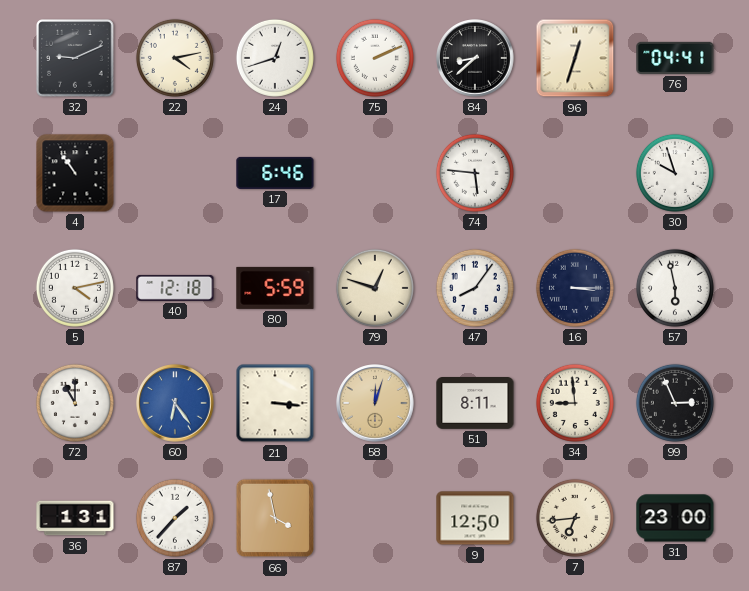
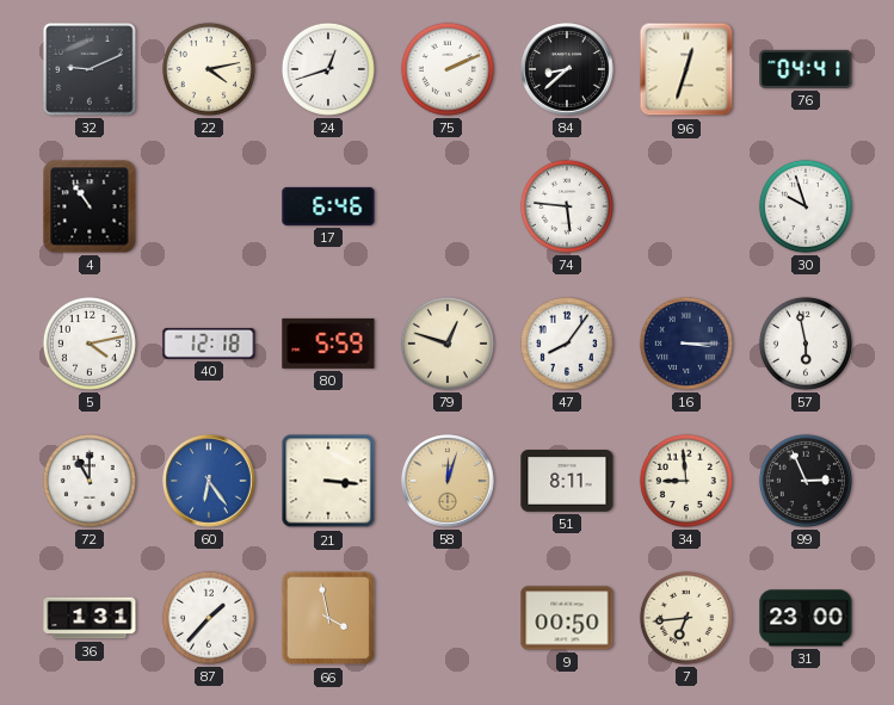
9: 12:50 -> 00:50
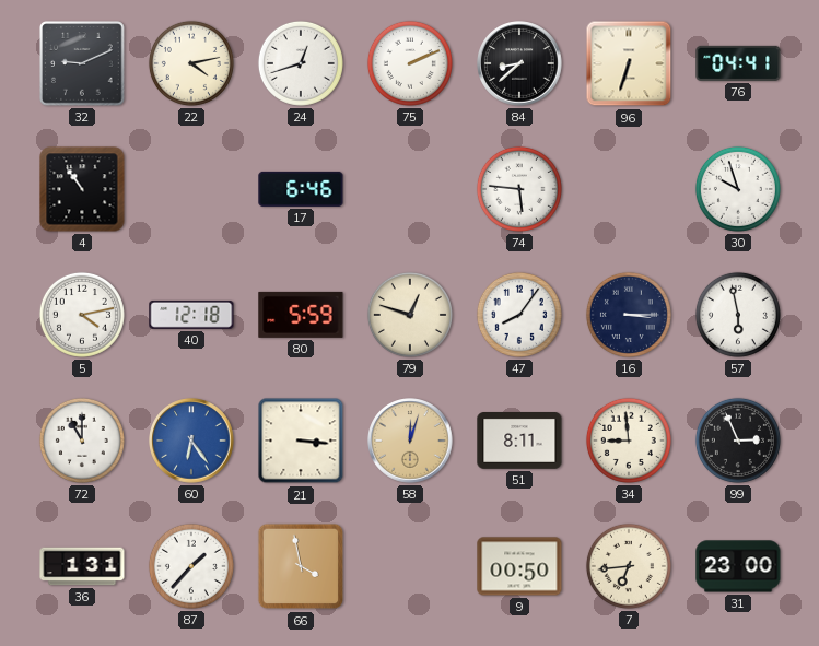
96: 12:33 -> 6:33
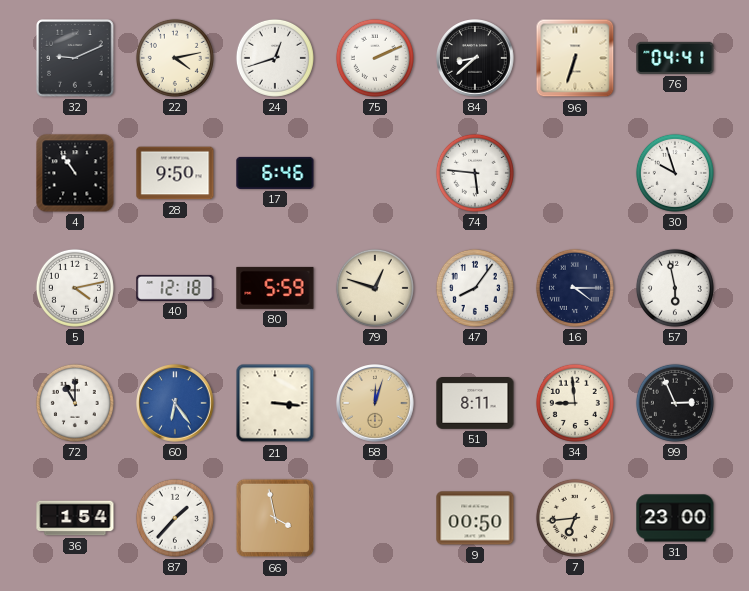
28: none -> 9:50
16: 3:15 -> 4:15
36: 1:31 -> 1:54
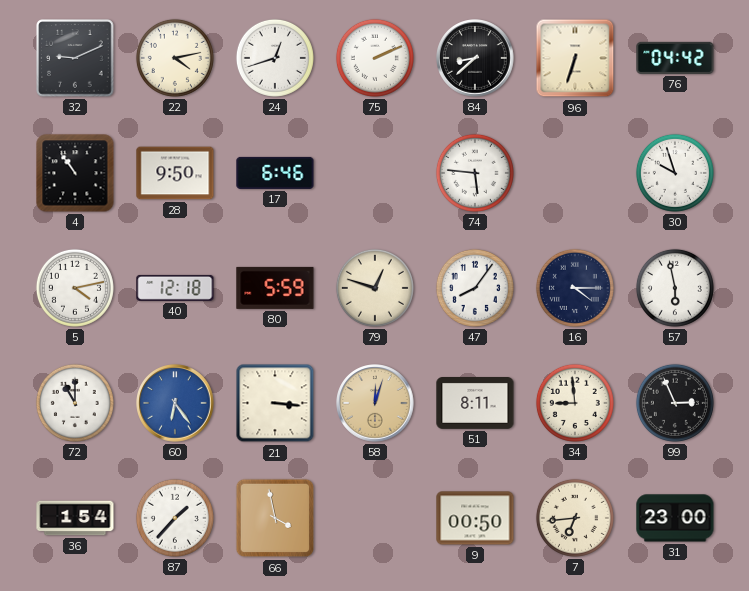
76: 04:41 -> 04:42
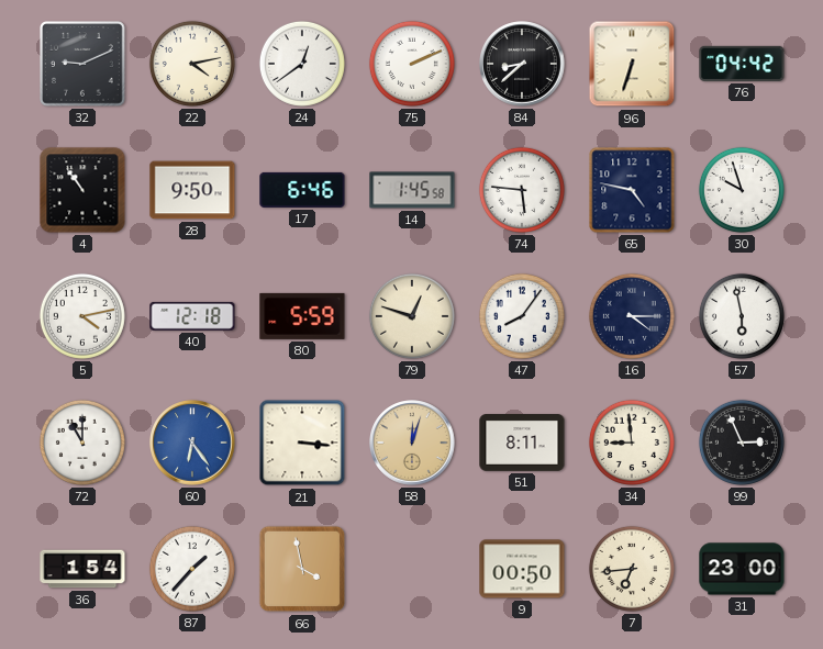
24: 12:42 -> 12:39
14: none -> 1:45
65: none -> 4:47
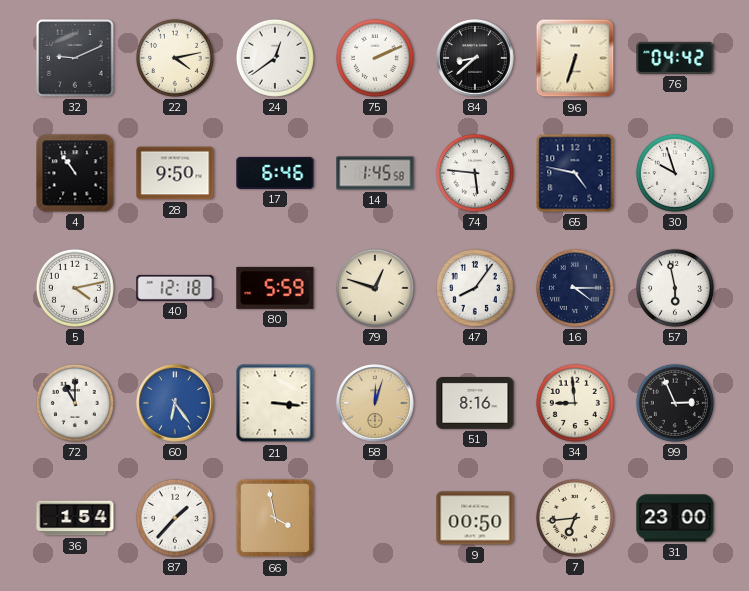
51: 8:11 -> 8:16
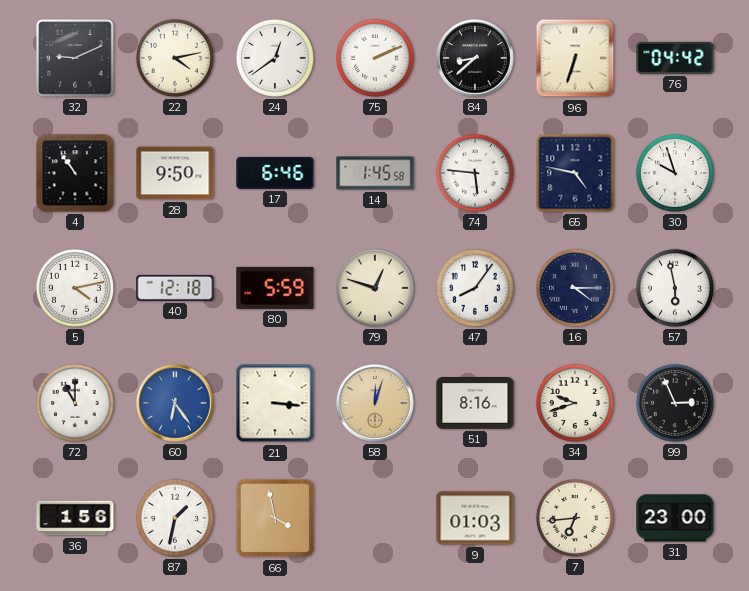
34: 8:59 -> 9:42
36: 1:54 -> 1:56
87: 1:37 -> 1:32
9: 00:50 -> 01:03
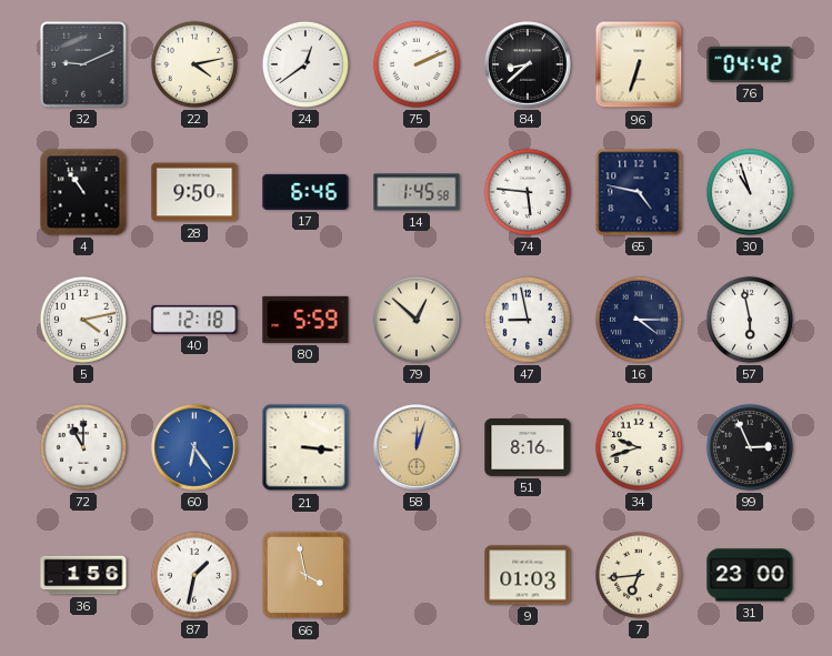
30: 9:57 -> 10:57
79: 12:48 -> 12:52
47: 8:06 -> 8:58
